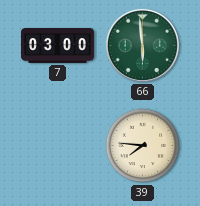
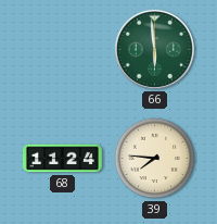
7: 03:00 -> none
68: none -> 11:24
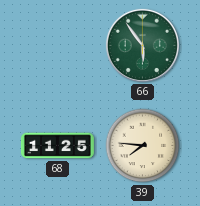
66: 5:59 -> 5:54
68: 11:24 -> 11:25
